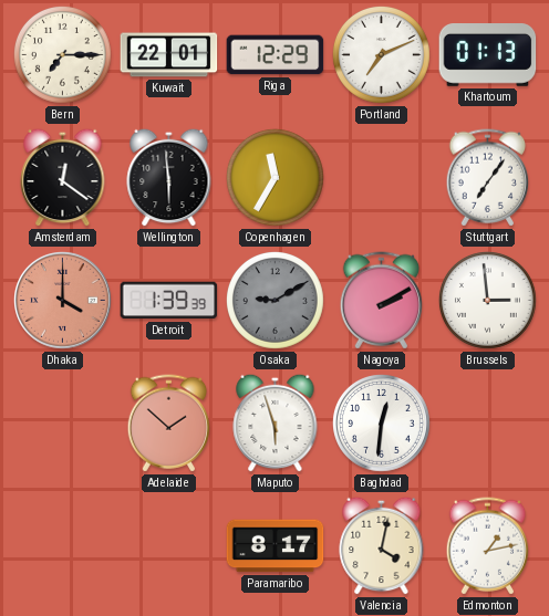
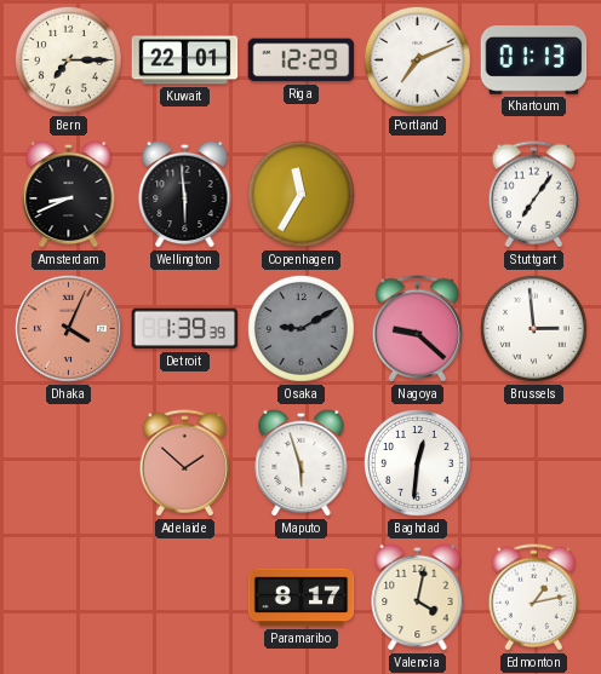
Amsterdam: 12:21 -> 8:41
Dhaka: 4:00 -> 4:04
Nagoya: 2:10 -> 9:22
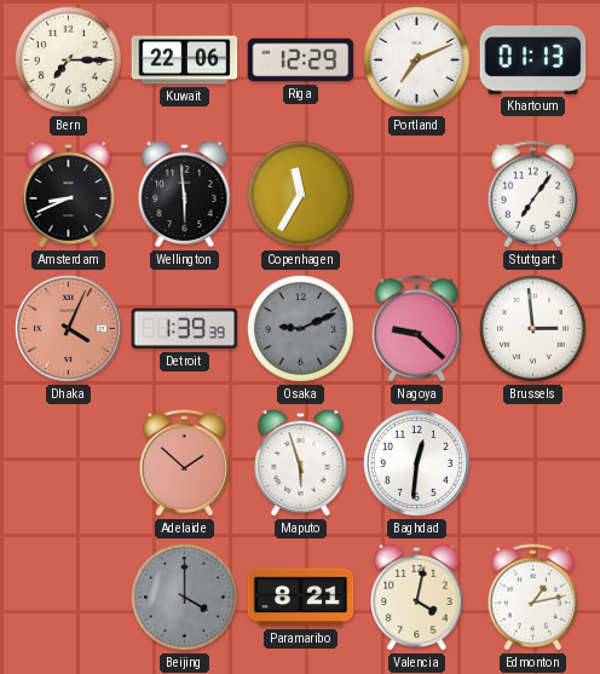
Kuwait: 22:01 -> 22:06
Osaka: 9:10 -> 9:11
Beijing: none -> 4:00
Paramaribo: 8:17 -> 8:21
